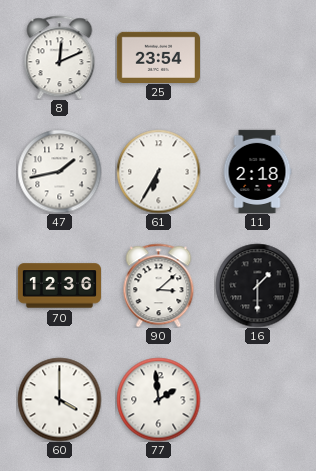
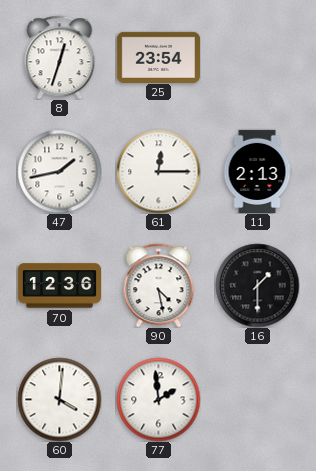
8: 12:11 -> 12:33
61: 6:35 -> 12:15
11: 2:18 -> 2:13
90: 3:08 -> 4:28
60: 4:00 -> 4:01
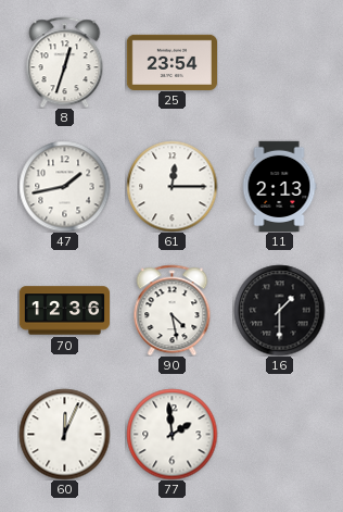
60: 4:01 -> 12:04
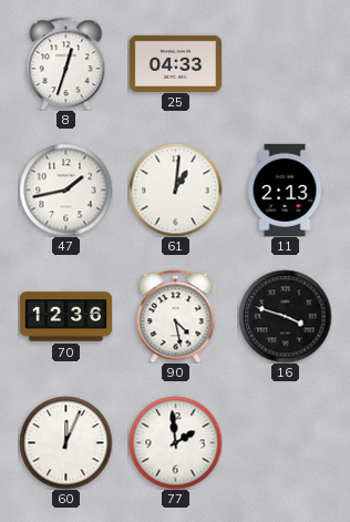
25: 23:54 -> 04:33
61: 12:15 -> 1:01
16: 1:30 -> 3:48
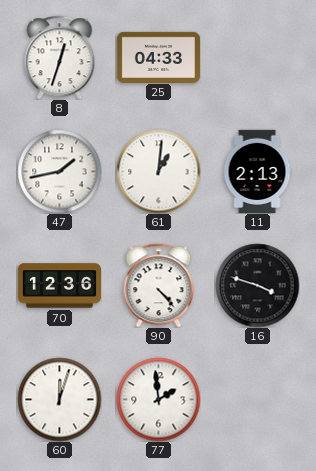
90: 4:28 -> 4:23
60: 12:04 -> 12:03
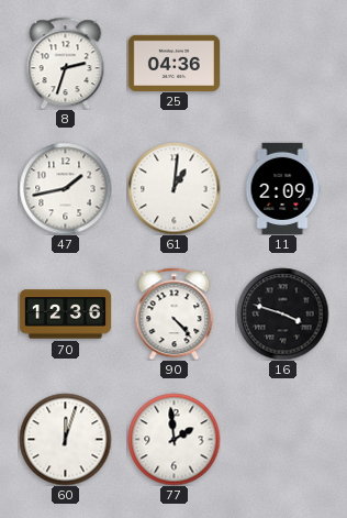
8: 12:33 -> 2:33
25: 04:33 -> 04:36
11: 2:13 -> 2:09
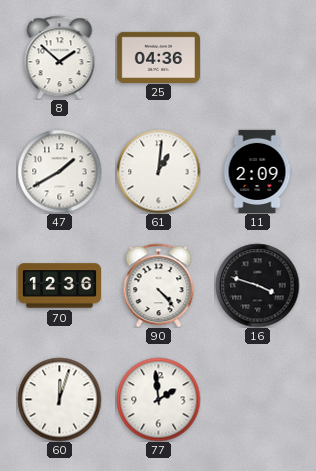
8: 2:33 -> 1:52
47: 1:43 -> 1:40
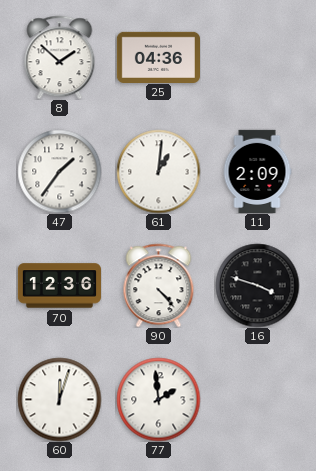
47: 1:40 -> 1:36
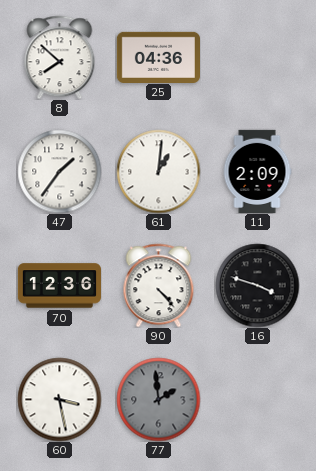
8: 1:52 -> 7:52
60: 12:03 -> 3:28
77 dial: white -> grey
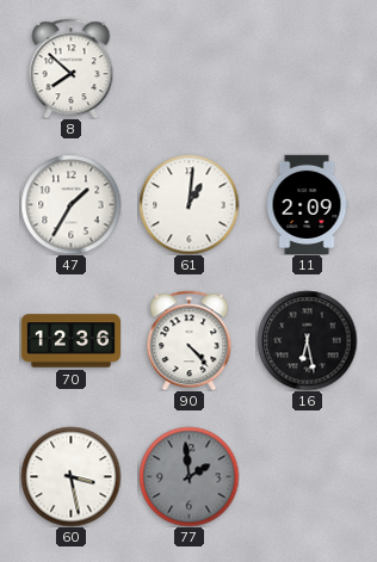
25: 04:36 -> none
47: 1:36 -> 1:35
16: 3:48 -> 6:28
